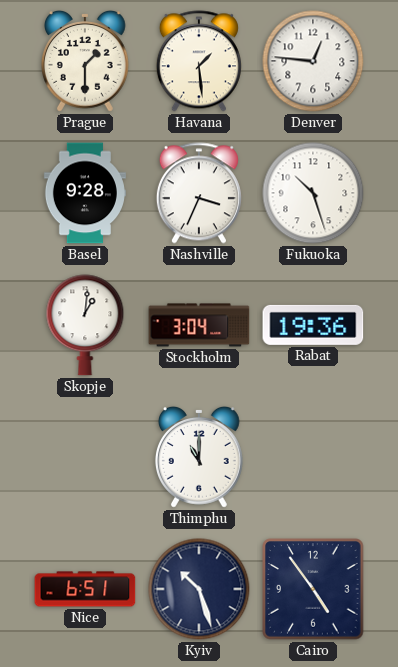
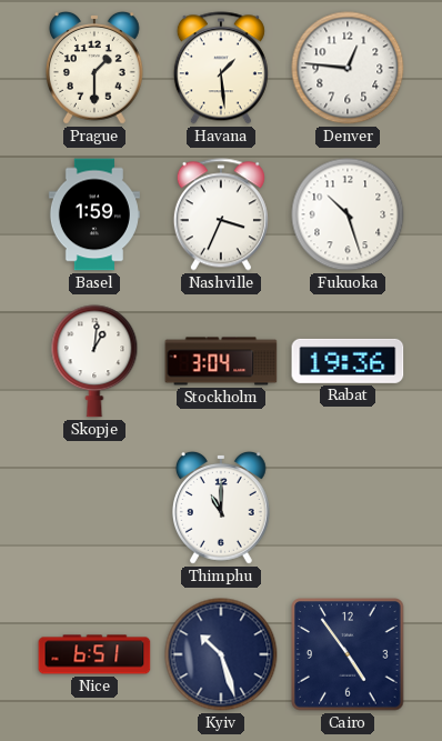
Basel: 9:28 -> 1:59
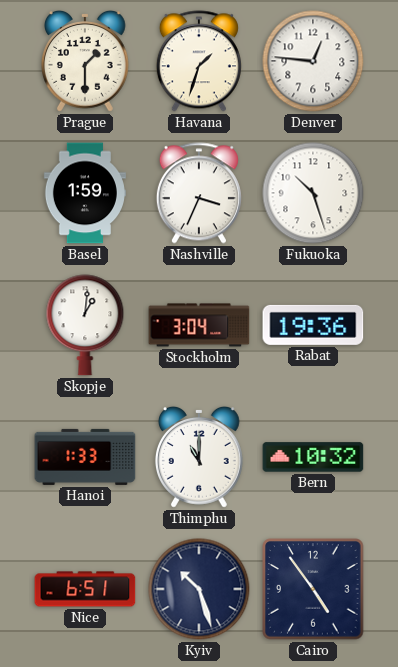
Havana: 1:29 -> 1:33
Hanoi: none -> 1:33
Bern: none -> 10:32
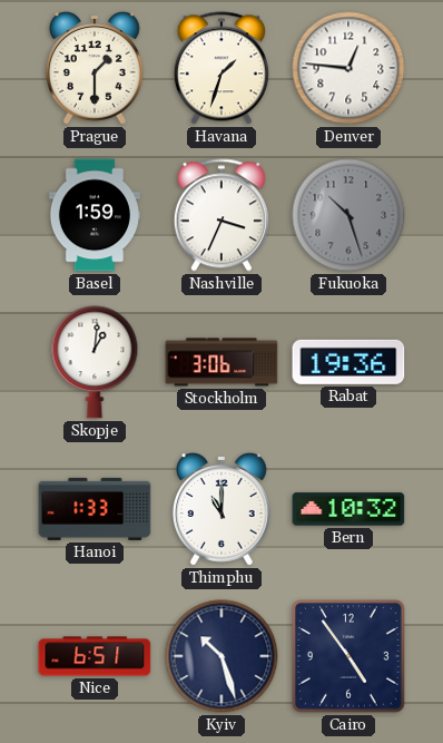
Fukuoka dial: white -> grey
Stockholm: 3:04 -> 3:06
